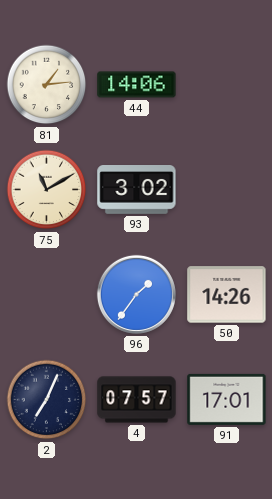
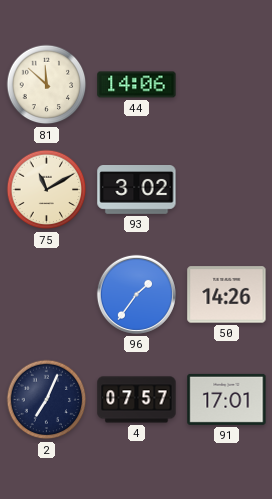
81: 1:14 -> 11:52
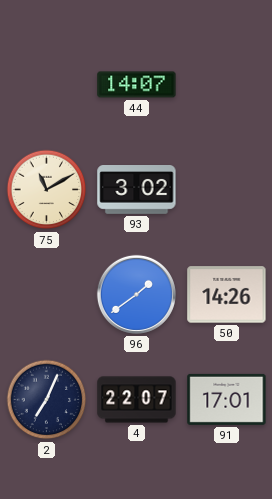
81: 11:52 -> none
44: 14:06 -> 14:07
96: 1:36 -> 1:39
4: 07:57 -> 22:07
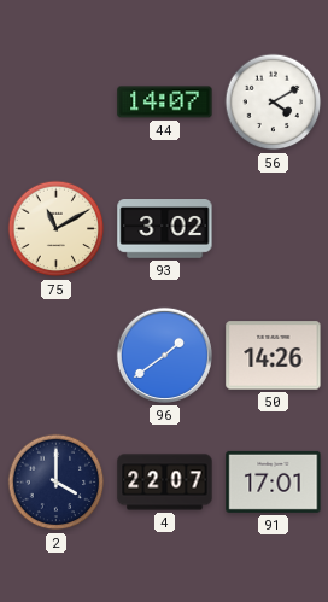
56: none -> 4:10
2: 7:04 -> 4:00
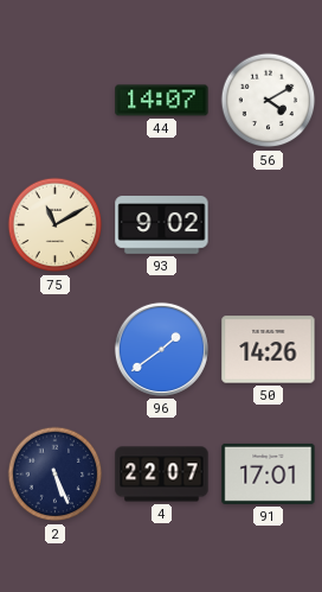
93: 3:02 -> 9:02
2: 4:00 -> 5:26
